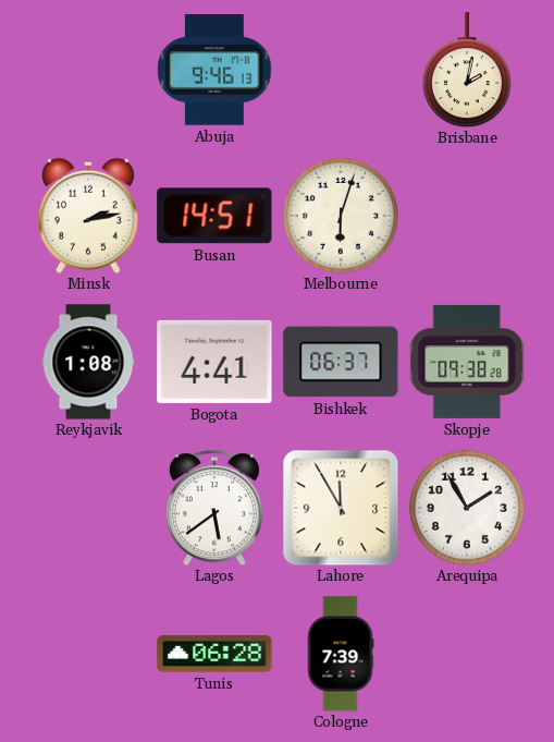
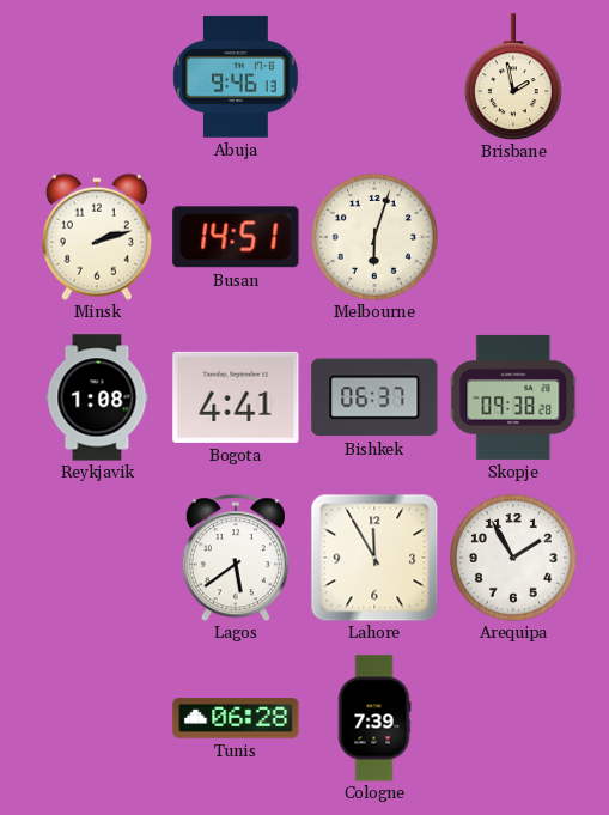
Brisbane: 2:02 -> 1:58
Minsk: 2:13 -> 2:12
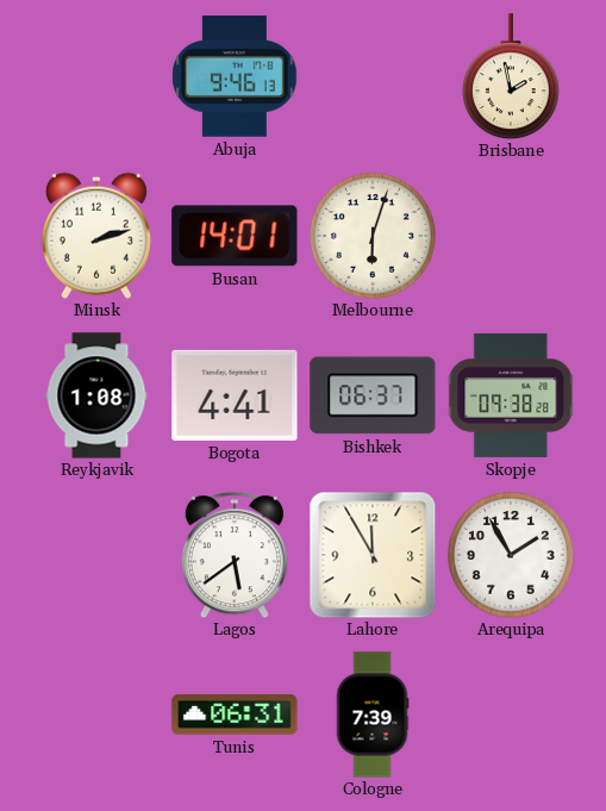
Busan: 14:51 -> 14:01
Tunis: 06:28 -> 06:31
